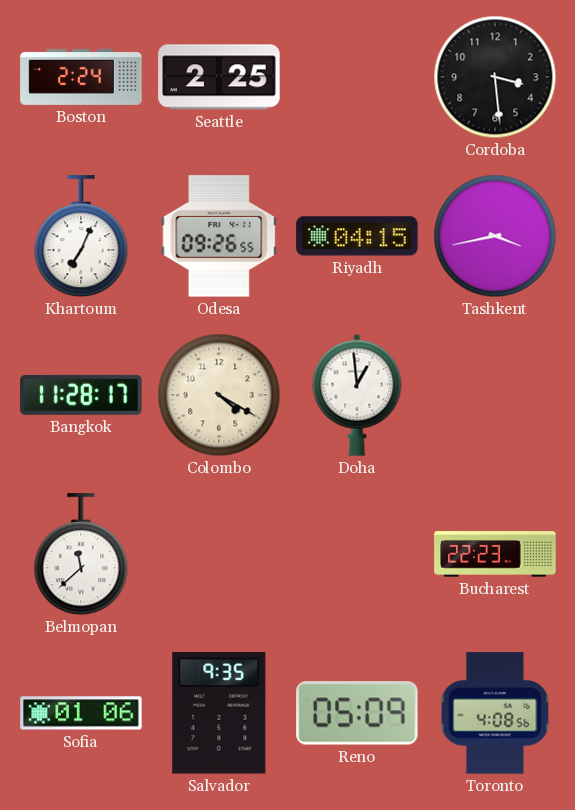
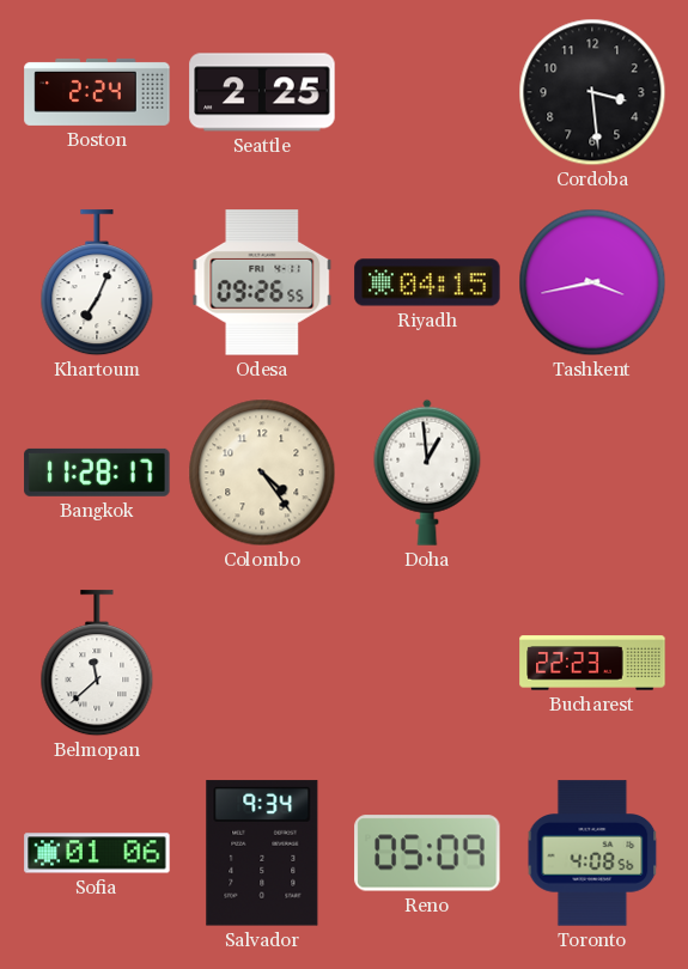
Colombo: 4:20 -> 4:24
Salvador: 9:35 -> 9:34
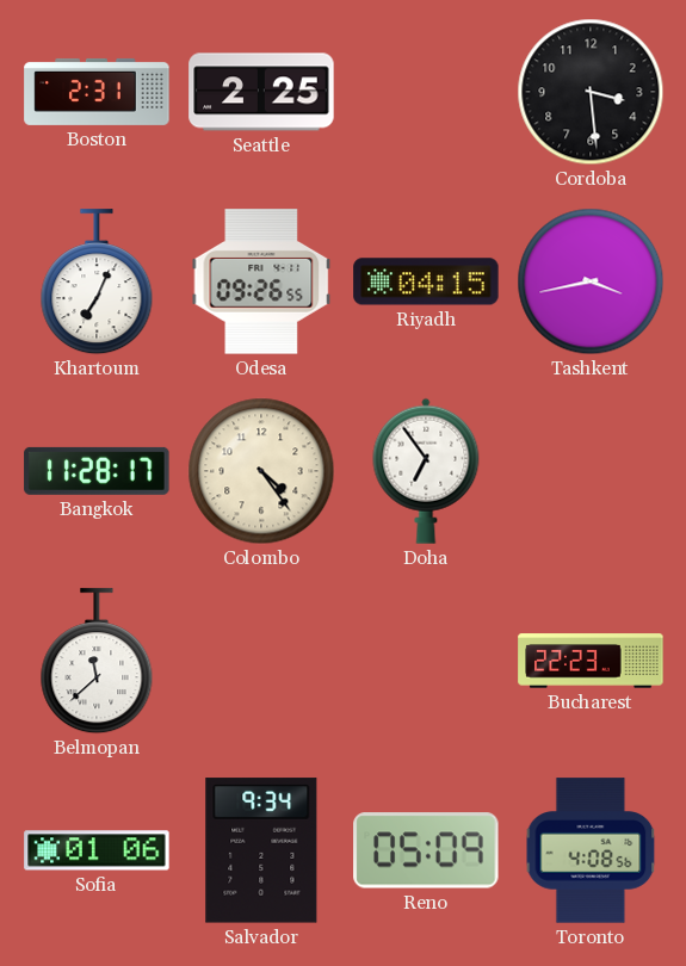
Boston: 2:24 -> 2:31
Doha: 12:59 -> 6:54
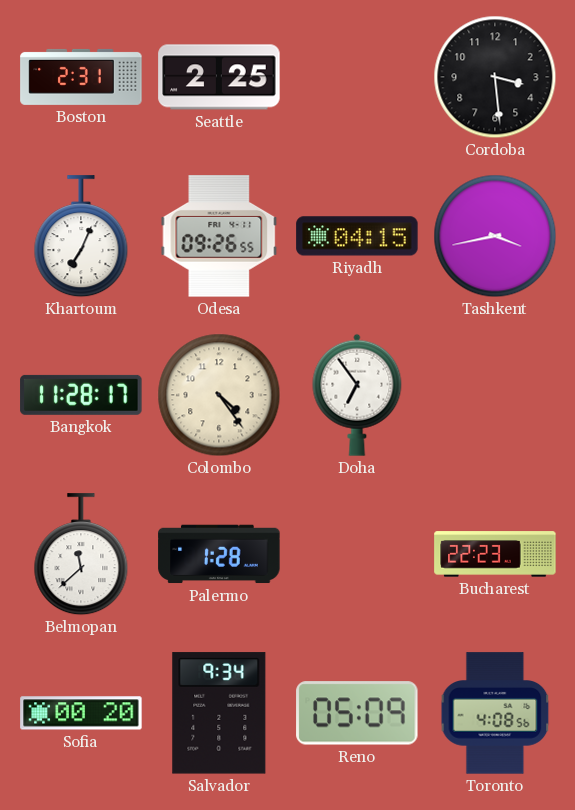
Palermo: none -> 1:28
Sofia: 01:06 -> 00:20
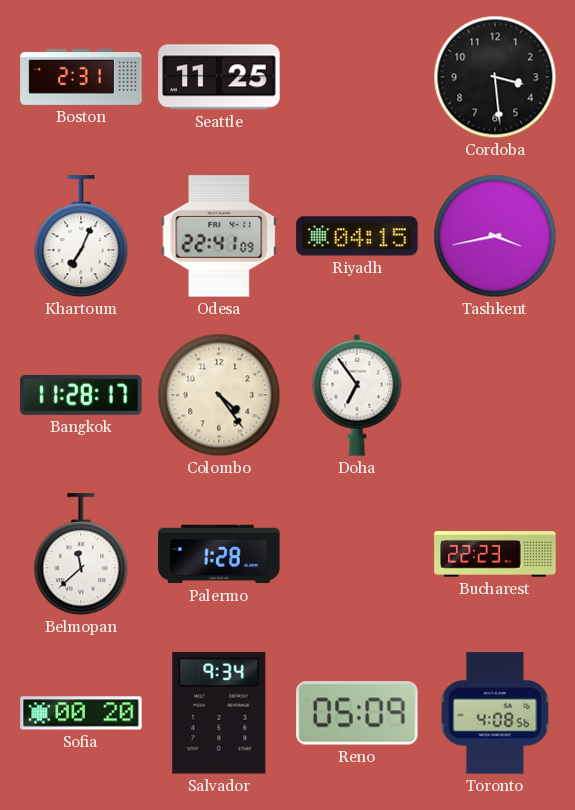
Seattle: 2:25 -> 11:25
Odesa: 09:26 -> 22:41
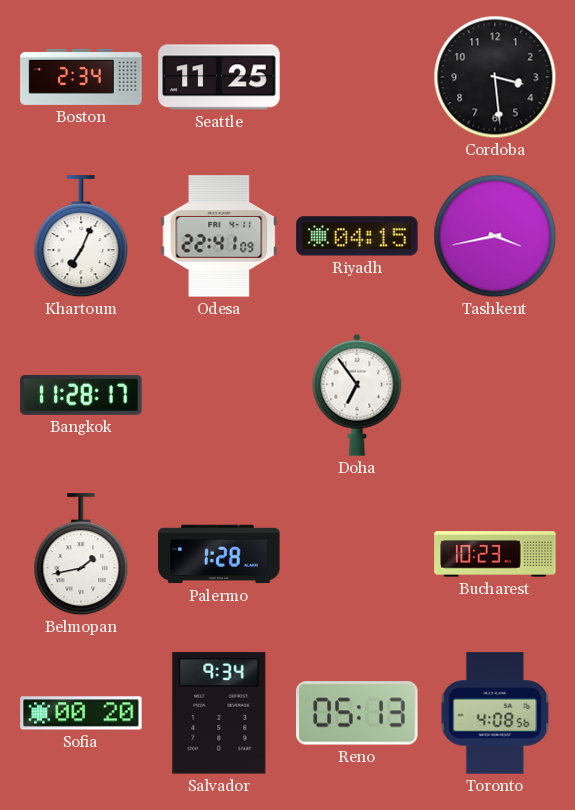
Boston: 2:31 -> 2:34
Colombo: 4:24 -> none
Belmopan: 11:38 -> 1:43
Bucharest: 22:23 -> 10:23
Reno: 05:09 -> 05:13
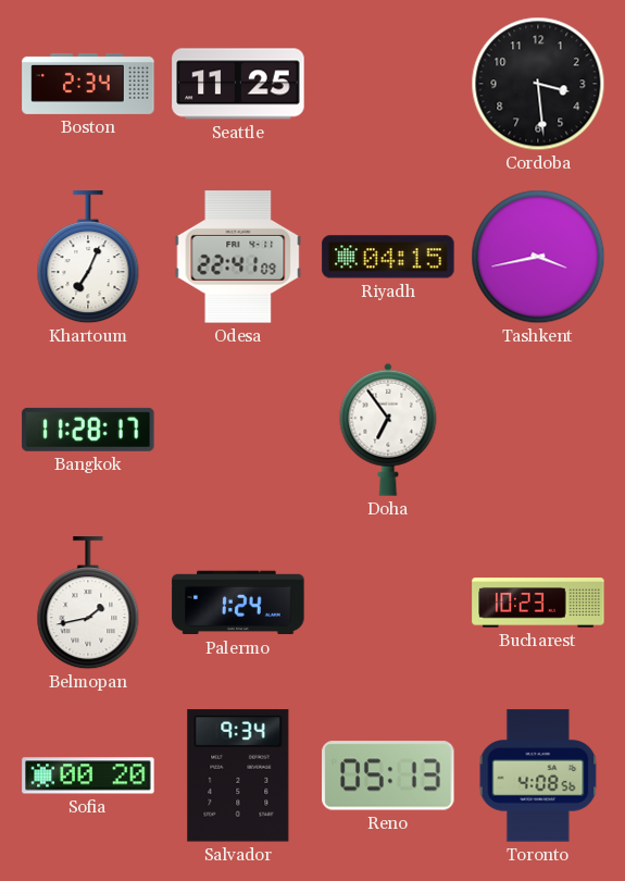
Palermo: 1:28 -> 1:24
